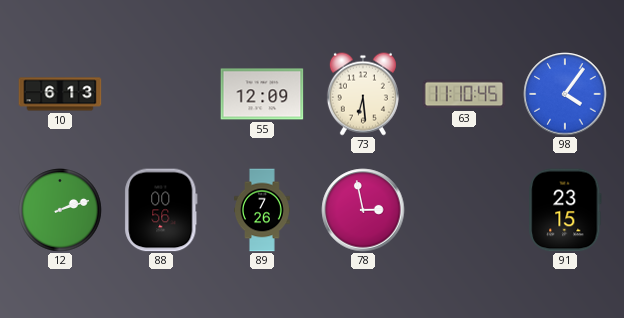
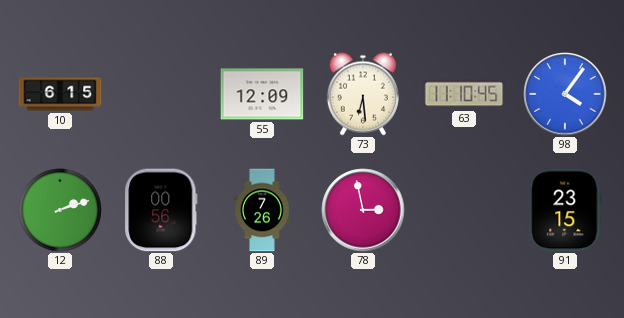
10: 6:13 -> 6:15
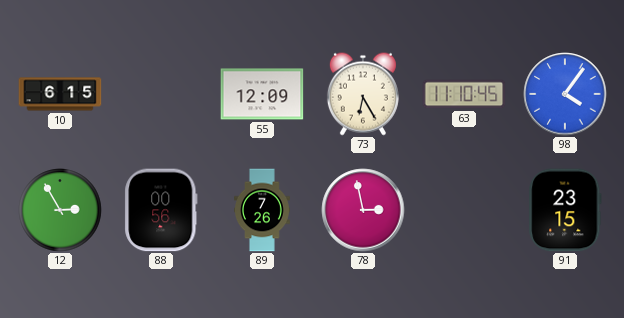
73: 6:29 -> 6:25
12: 2:12 -> 2:55
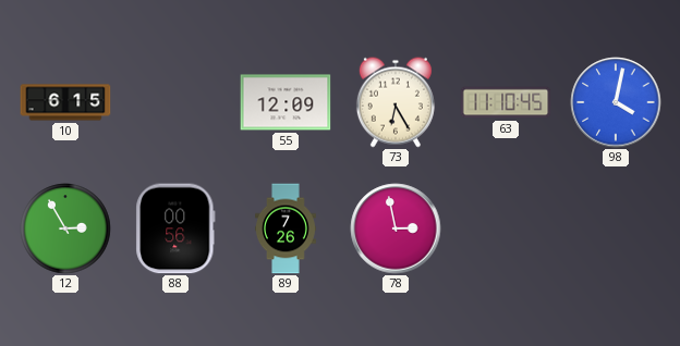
98: 4:06 -> 4:02
91: 23:15 -> none
